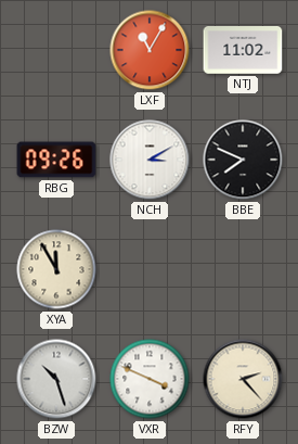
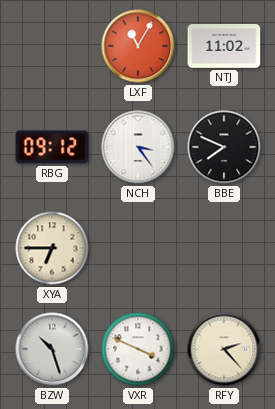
RBG: 09:26 -> 09:12
NCH: 3:10 -> 3:24
XYA: 11:55 -> 6:45
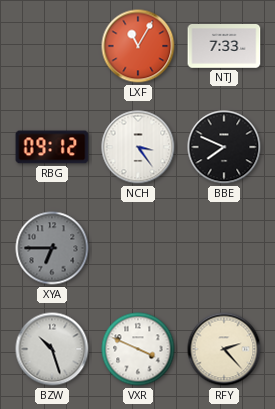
NTJ: 11:02 -> 7:33
XYA dial: cream -> grey
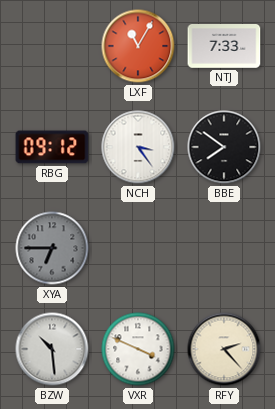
BBE: 7:49 -> 7:51
BZW: 10:27 -> 10:29
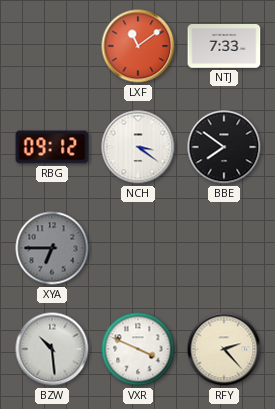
LXF: 11:05 -> 11:09
NCH: 3:24 -> 3:21
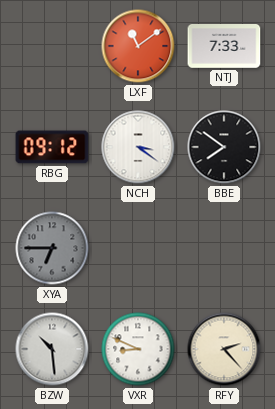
VXR: 3:49 -> 8:49
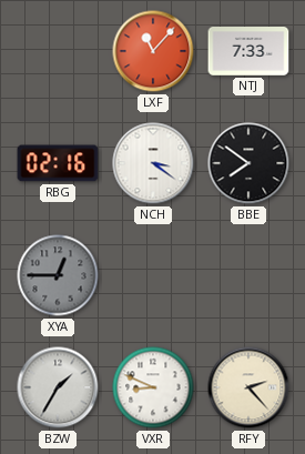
LXF: 11:09 -> 11:07
RBG: 09:12 -> 02:16
XYA: 6:45 -> 12:45
BZW: 10:29 -> 1:35
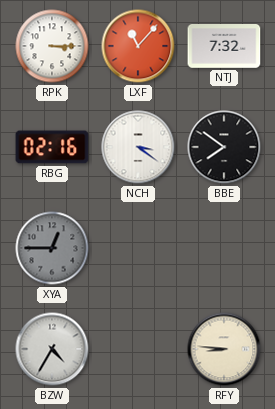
RPK: none -> 3:15
NTJ: 7:33 -> 7:32
BZW: 1:35 -> 4:35
VXR: 8:49 -> none
RFY: 2:23 -> 8:46
